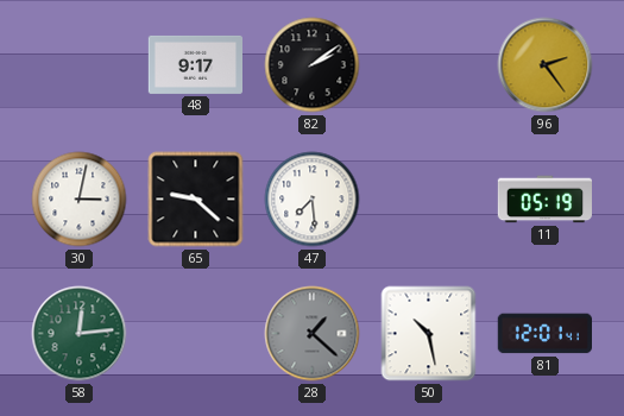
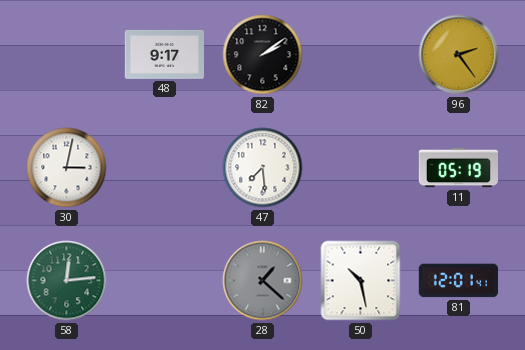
65: 9:22 -> none
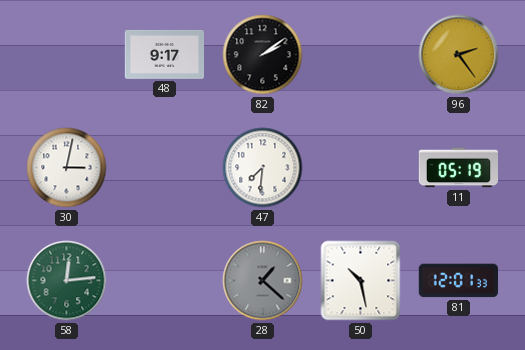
47: 7:29 -> 7:31
81: 12:01:41 -> 12:01:33
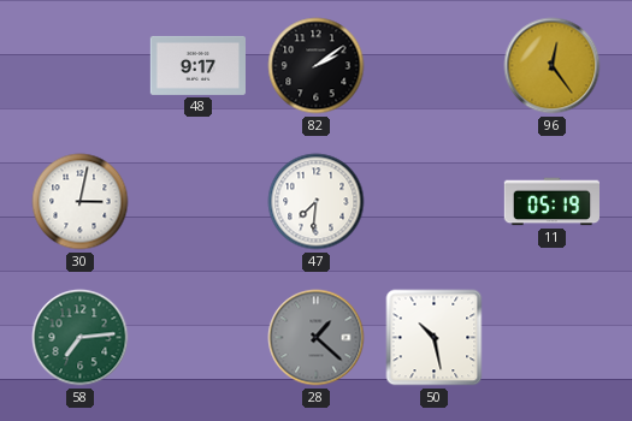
96: 2:24 -> 12:24
58: 12:14 -> 7:14
81: 12:01 -> none
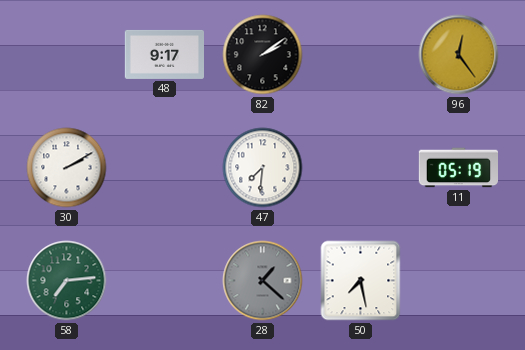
30: 3:02 -> 2:10
50: 10:28 -> 7:28
